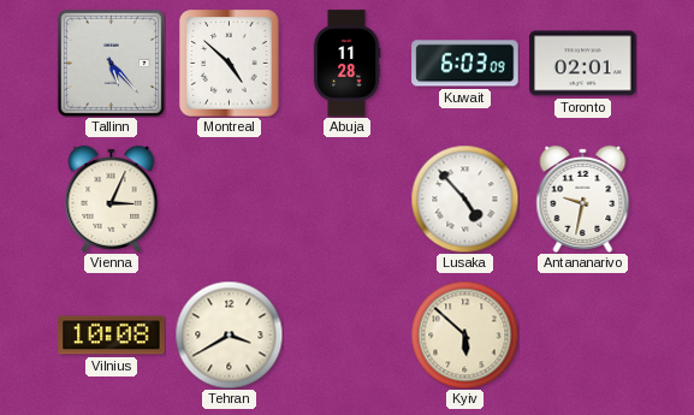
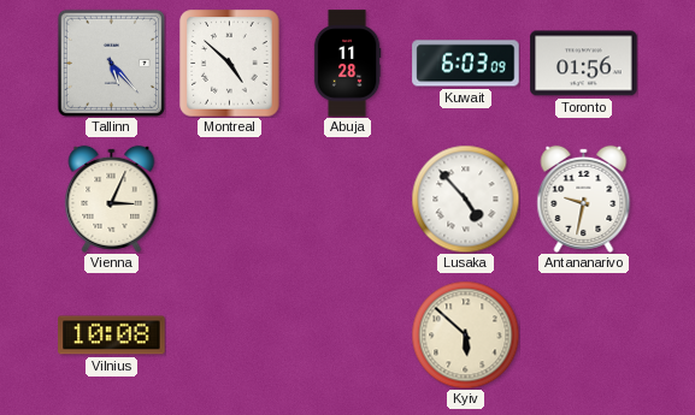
Toronto: 02:01 -> 01:56
Tehran: 3:40 -> none
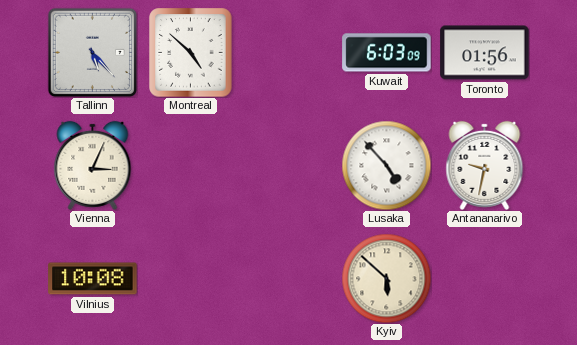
Abuja: 11:28 -> none
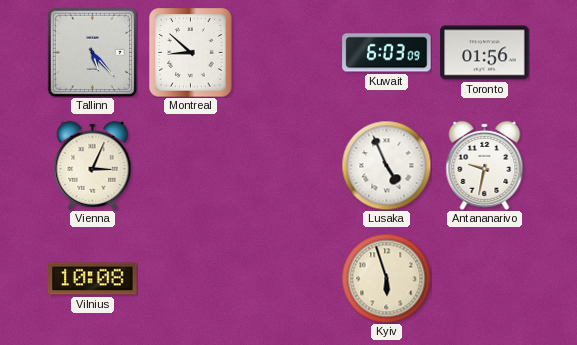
Montreal: 4:52 -> 8:52
Lusaka: 4:53 -> 4:56
Kyiv: 5:52 -> 5:57
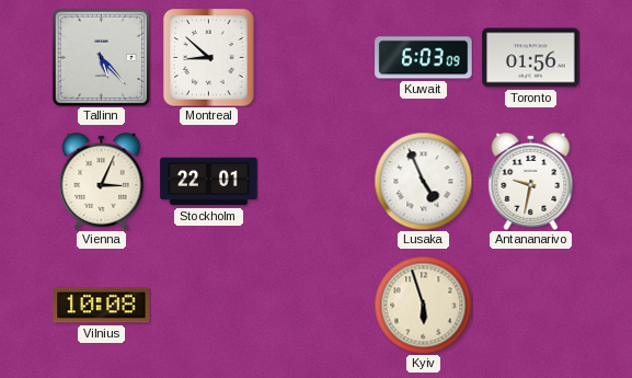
Stockholm: none -> 22:01
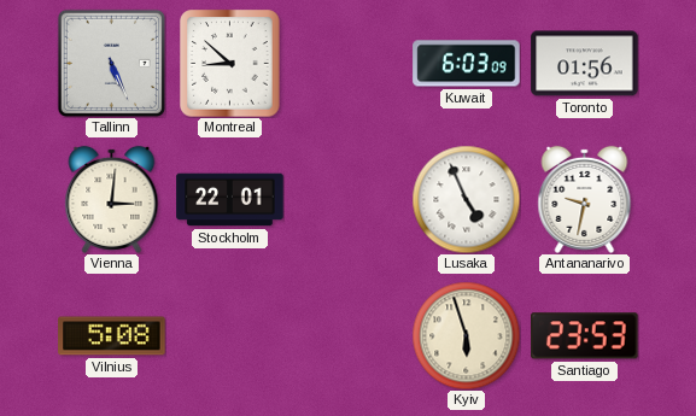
Tallinn: 5:23 -> 5:26
Vienna: 3:04 -> 3:01
Vilnius: 10:08 -> 5:08
Santiago: none -> 23:53
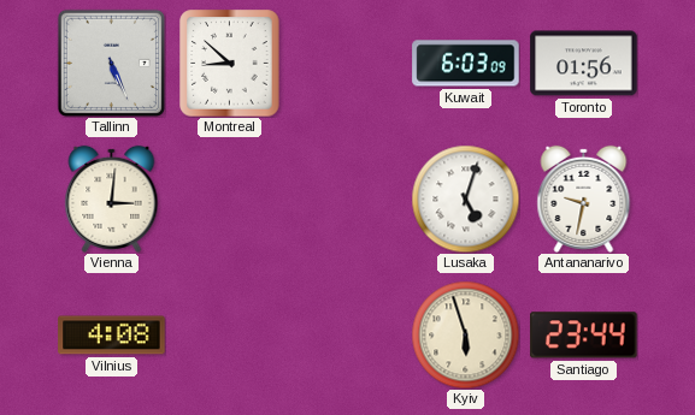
Stockholm: 22:01 -> none
Lusaka: 4:56 -> 5:03
Vilnius: 5:08 -> 4:08
Santiago: 23:53 -> 23:44
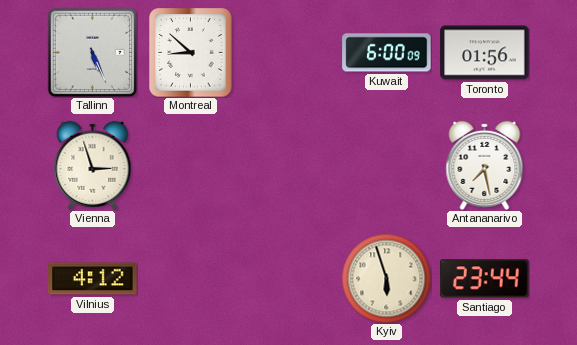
Kuwait: 6:03 -> 6:00
Vienna: 3:01 -> 2:57
Lusaka: 5:03 -> none
Antananarivo: 9:32 -> 7:28
Vilnius: 4:08 -> 4:12
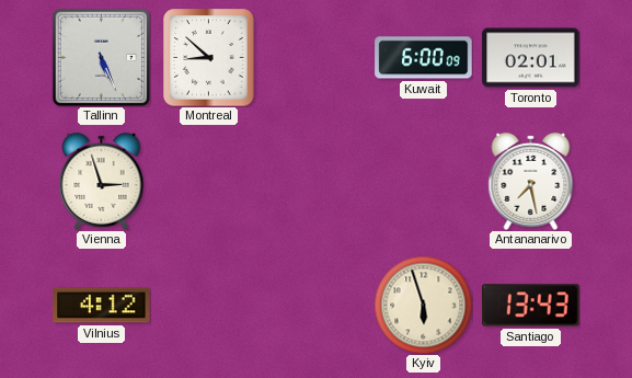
Toronto: 01:56 -> 02:01
Santiago: 23:44 -> 13:43
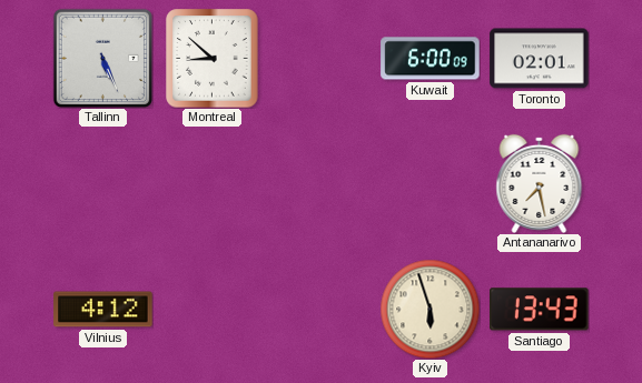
Vienna: 2:57 -> none
